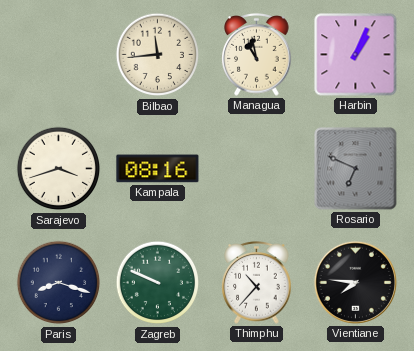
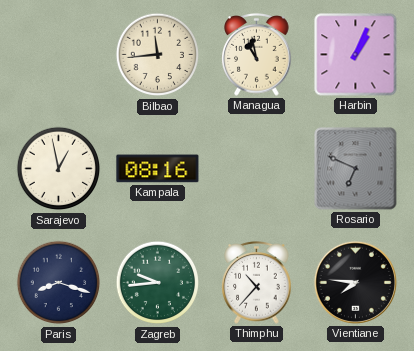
Sarajevo: 3:42 -> 12:58
Zagreb: 9:49 -> 9:44
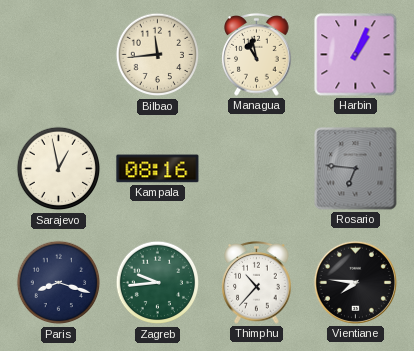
Rosario: 6:49 -> 6:46
